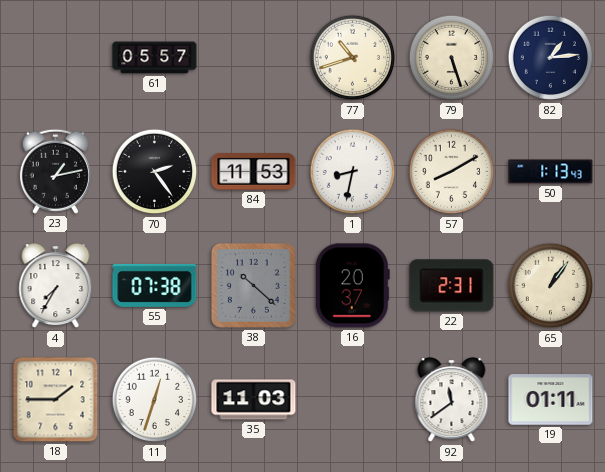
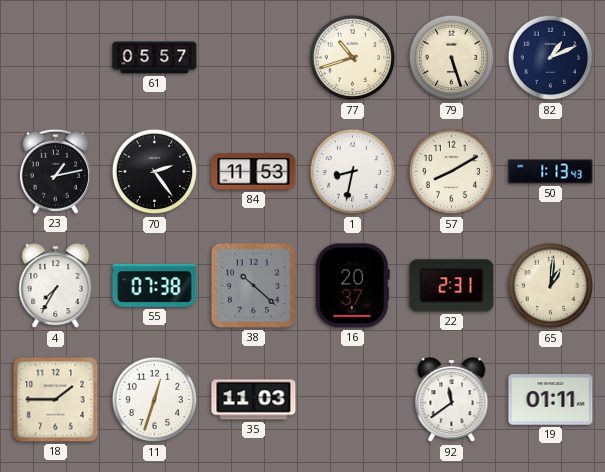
82: 1:14 -> 1:11
65: 1:06 -> 1:01
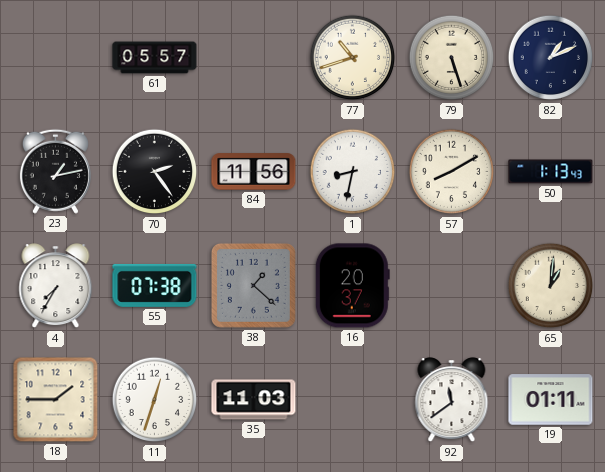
84: 11:53 -> 11:56
38: 10:22 -> 1:22
22: 2:31 -> none
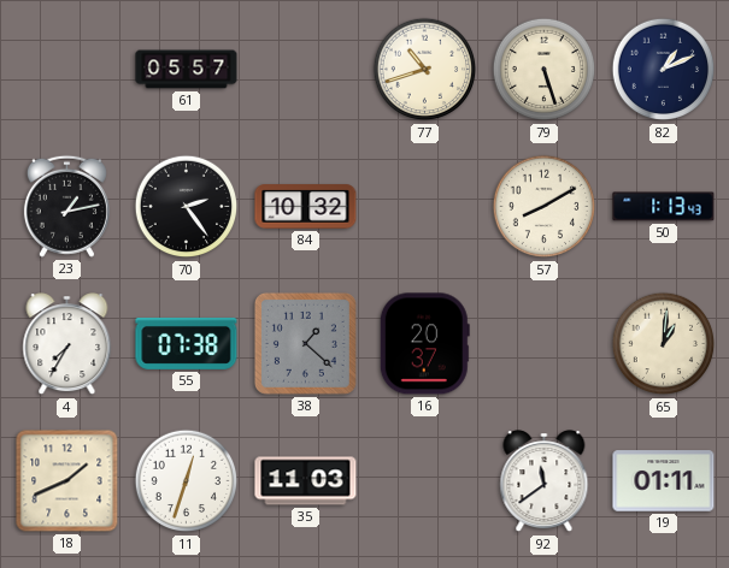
84: 11:56 -> 10:32
1: 8:32 -> none
18: 1:45 -> 1:41
